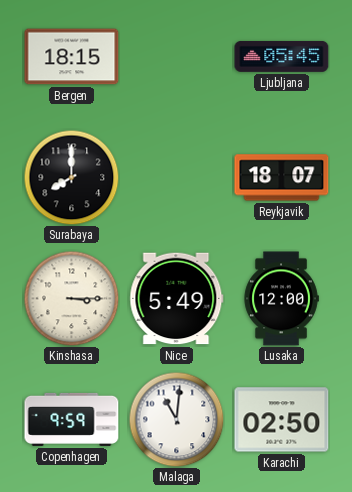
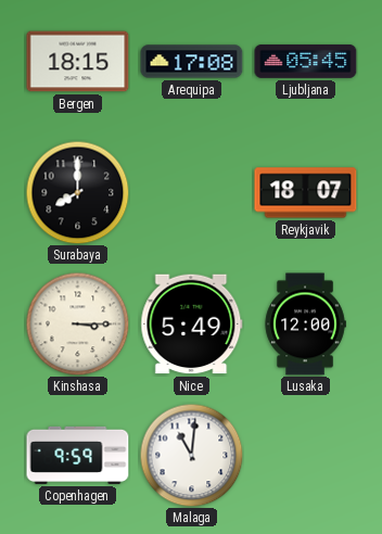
Arequipa: none -> 17:08
Karachi: 02:50 -> none
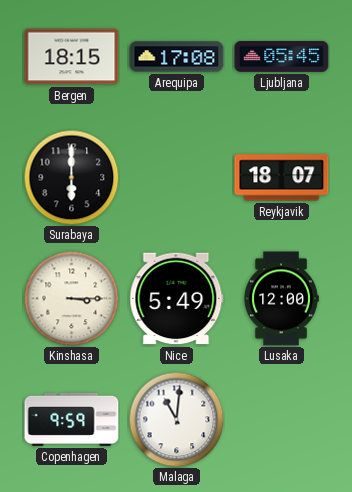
Surabaya: 8:00 -> 6:00
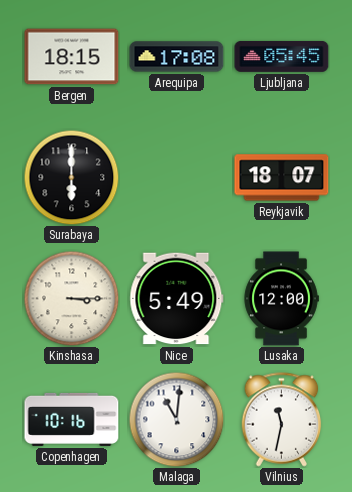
Copenhagen: 9:59 -> 10:16
Vilnius: none -> 11:32
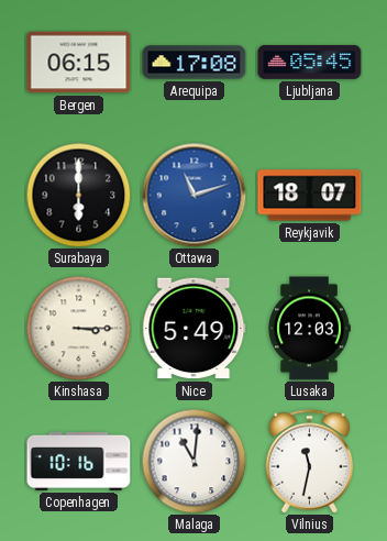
Bergen: 18:15 -> 06:15
Ottawa: none -> 11:12
Lusaka: 12:00 -> 12:03
